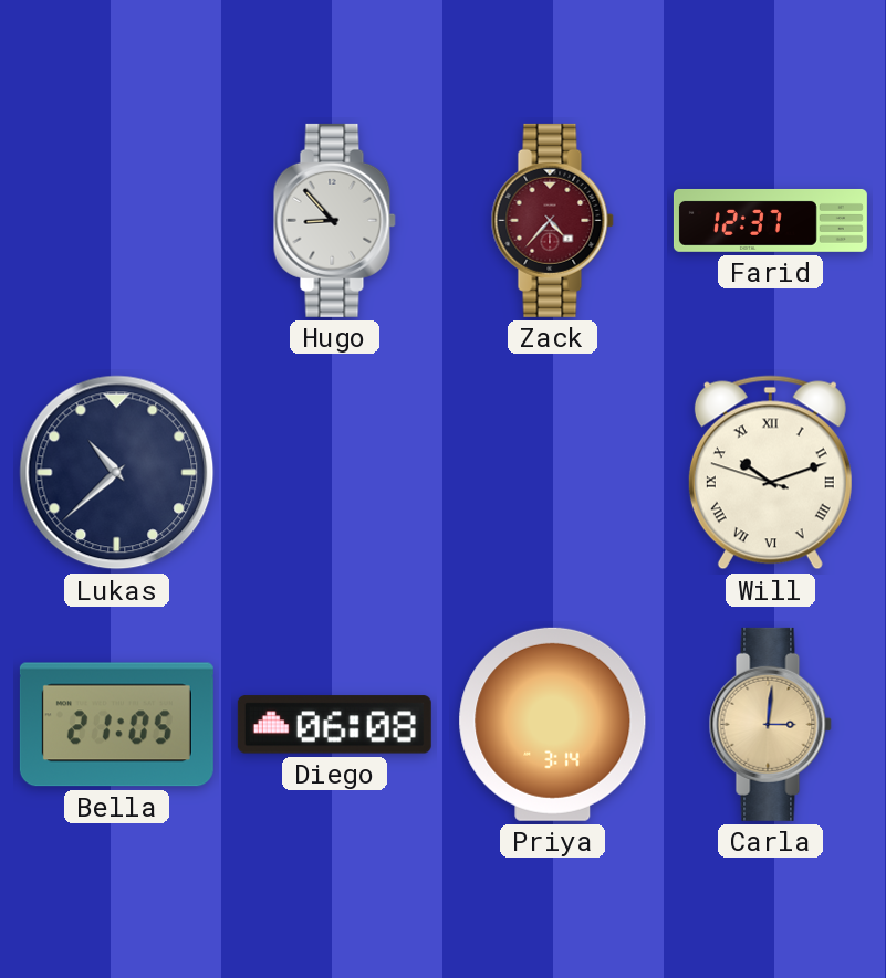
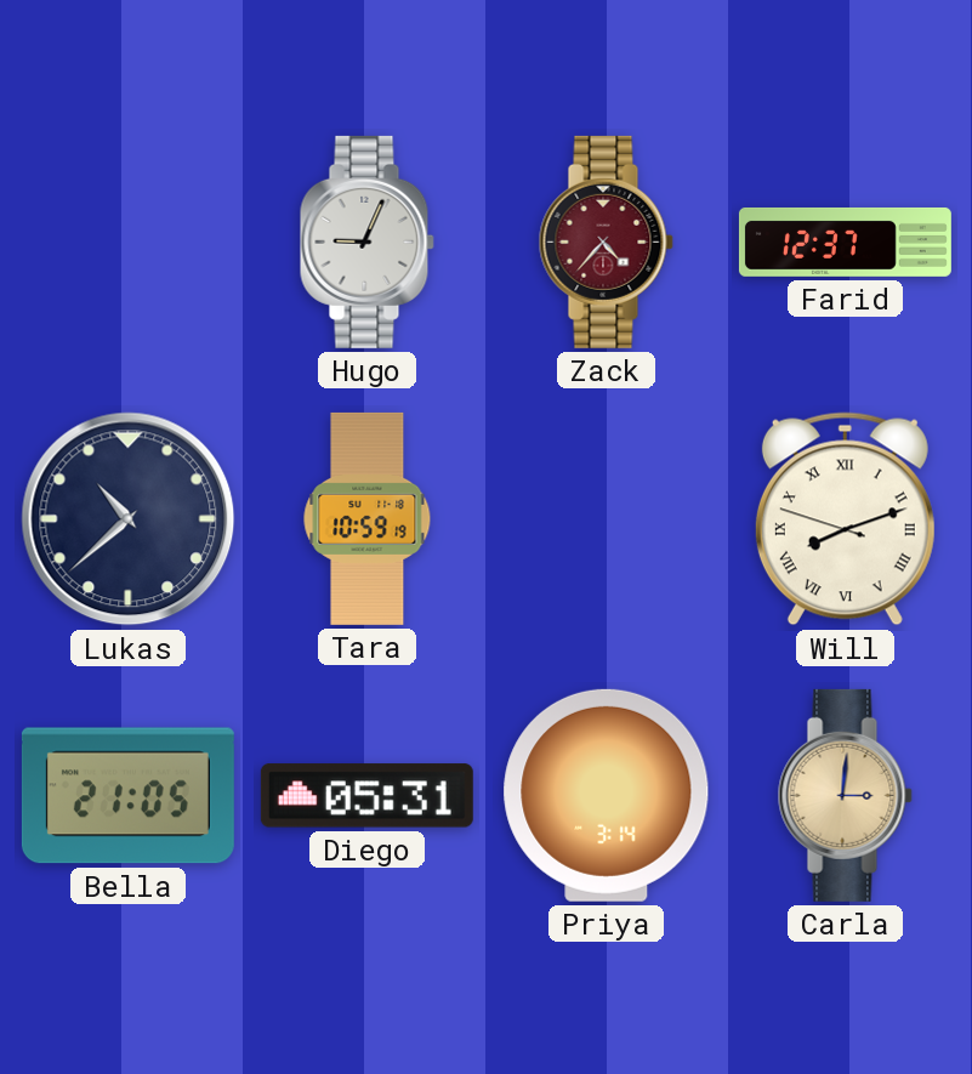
Hugo: 8:53 -> 9:04
Tara: none -> 10:59
Will: 10:11 -> 8:11
Diego: 06:08 -> 05:31
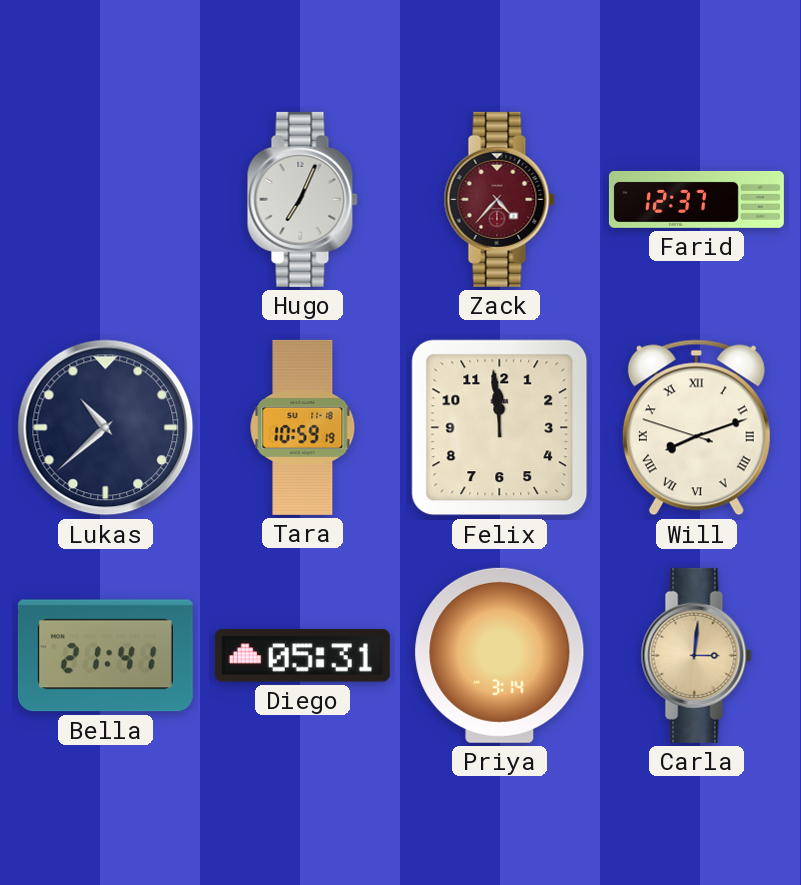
Hugo: 9:04 -> 7:04
Felix: none -> 11:59
Bella: 21:05 -> 21:41
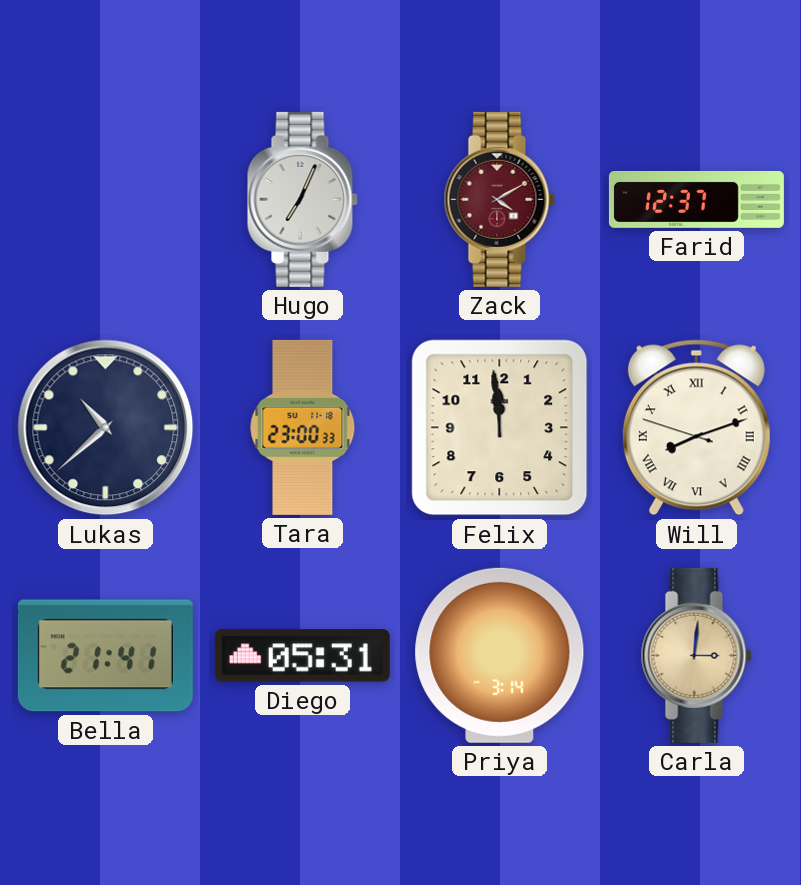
Zack: 4:37 -> 4:10
Tara: 10:59 -> 23:00
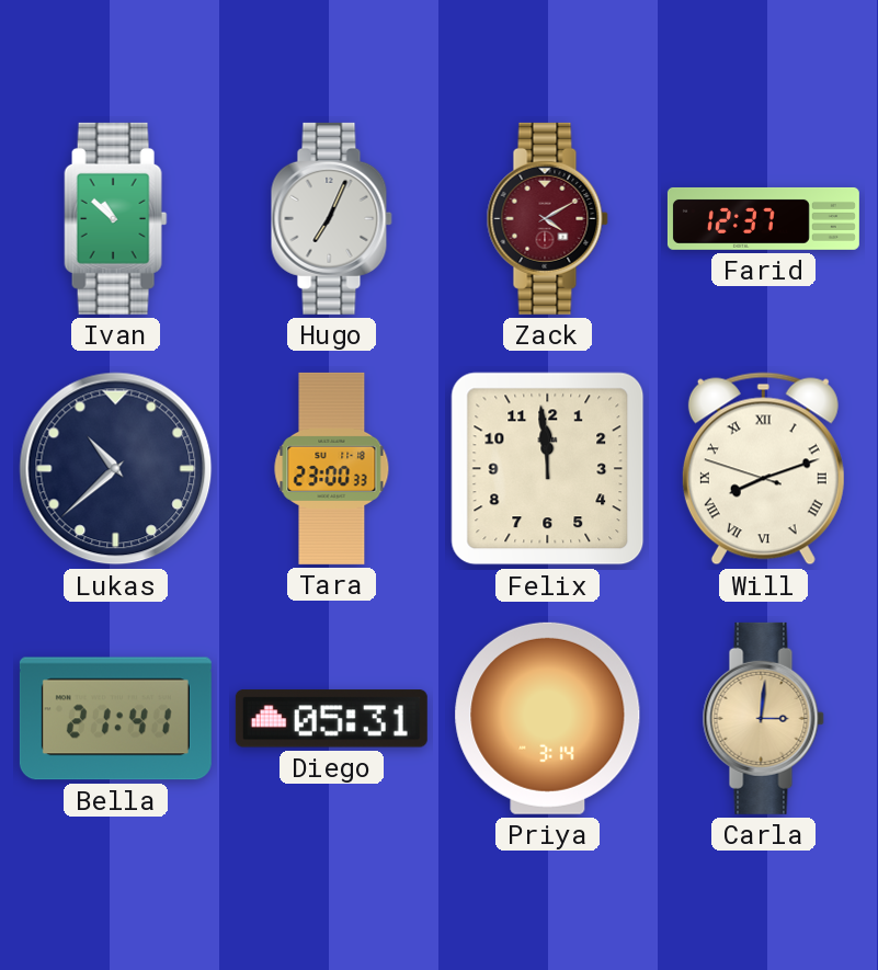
Ivan: none -> 10:52
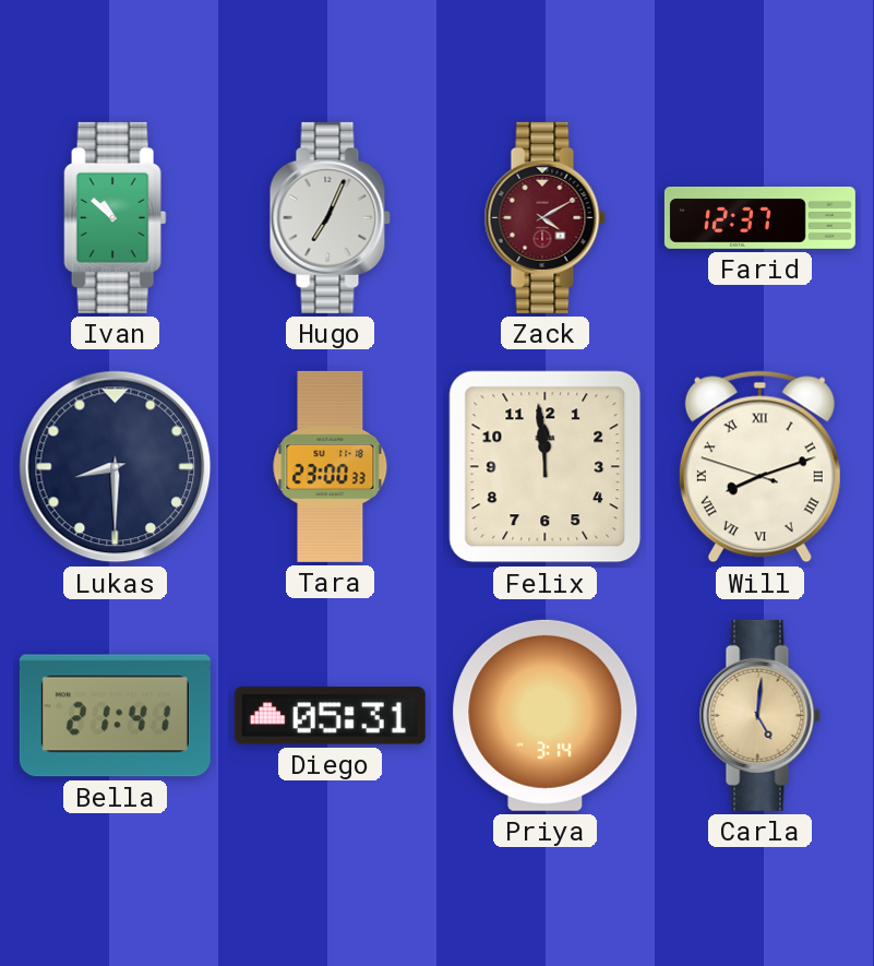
Lukas: 10:38 -> 8:30
Carla: 3:01 -> 5:01
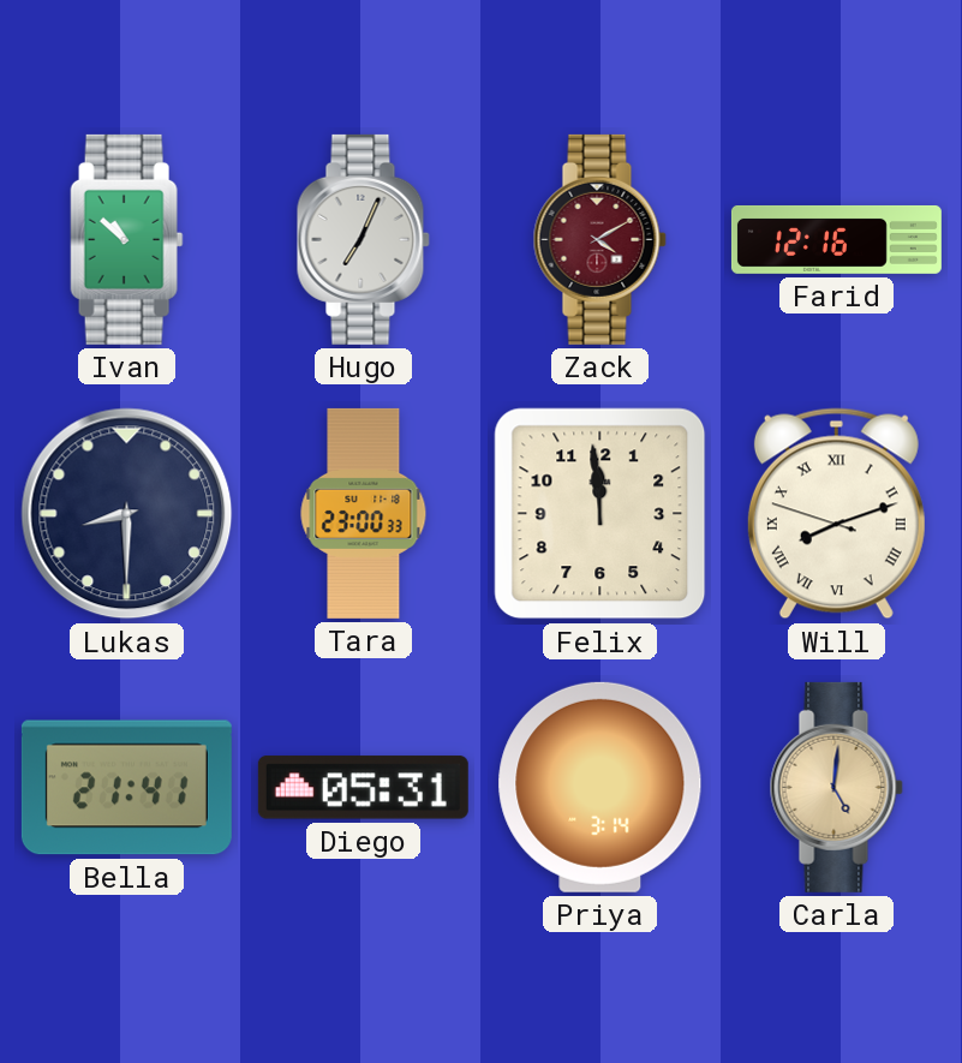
Farid: 12:37 -> 12:16
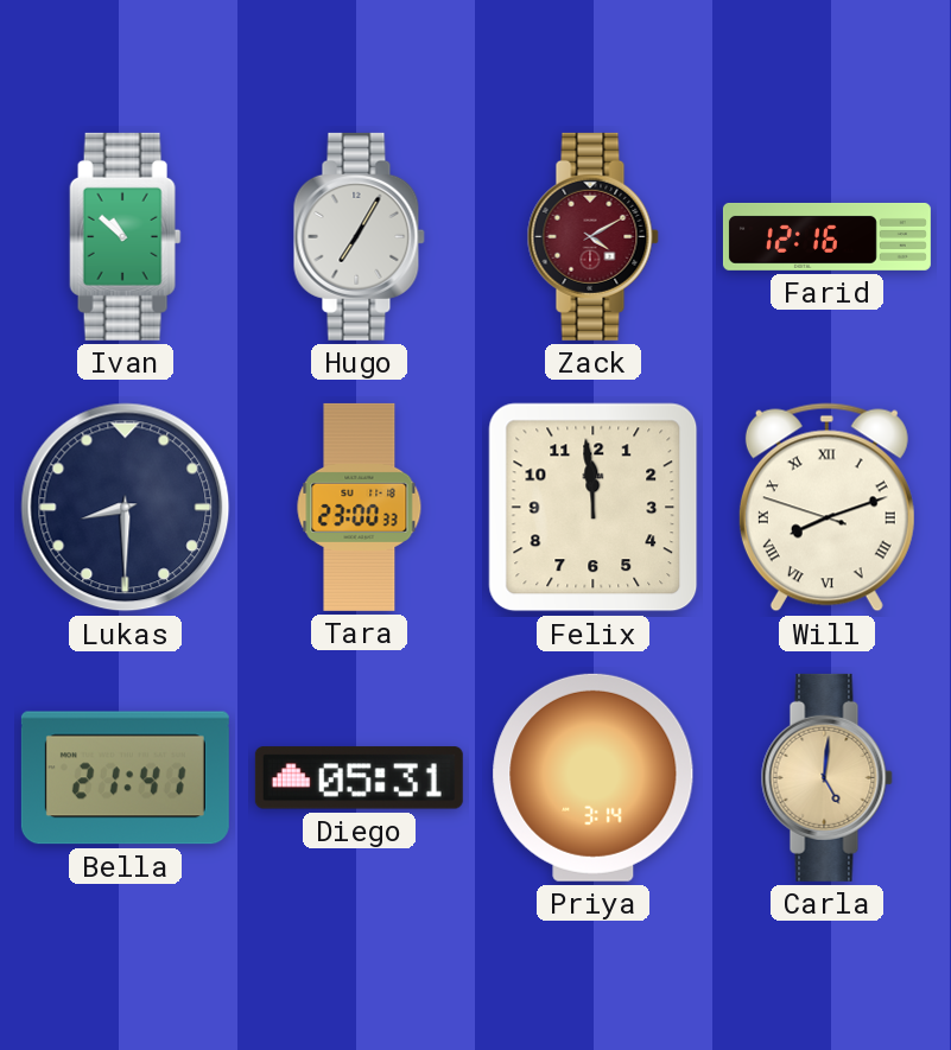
Hugo: 7:04 -> 7:05
